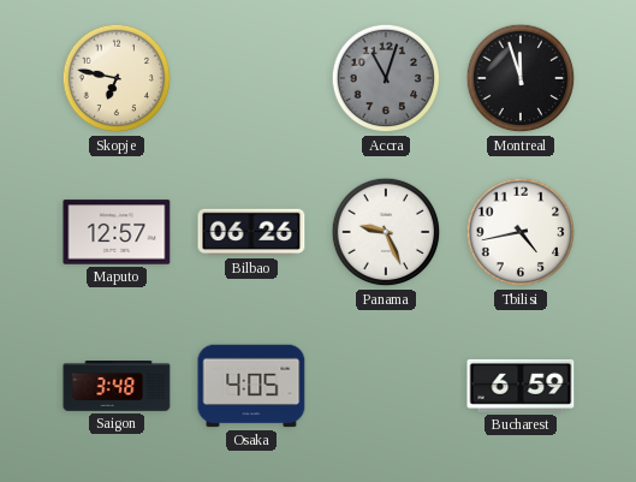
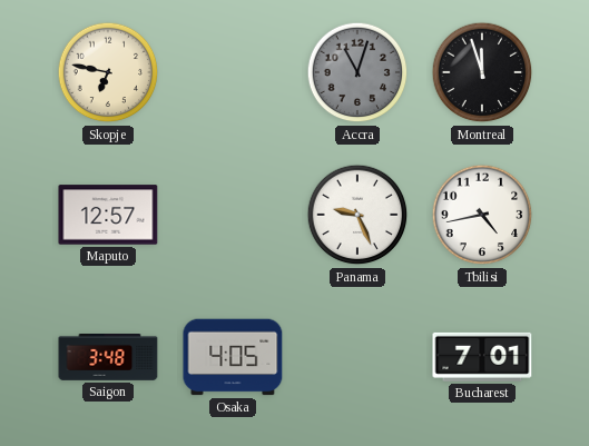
Bilbao: 06:26 -> none
Bucharest: 6:59 -> 7:01
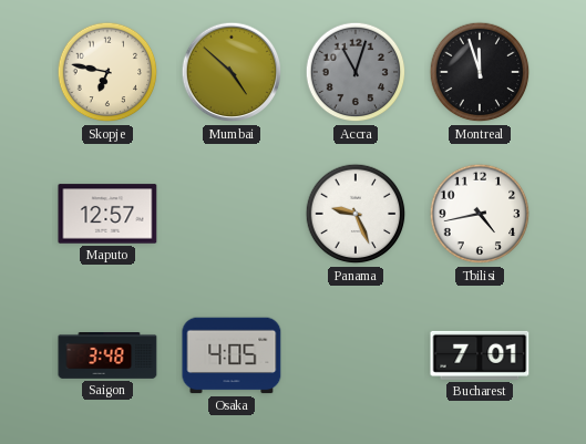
Mumbai: none -> 4:52
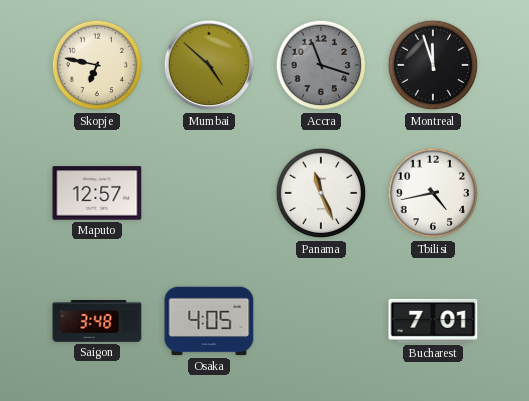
Accra: 11:03 -> 11:18
Panama: 9:26 -> 11:26
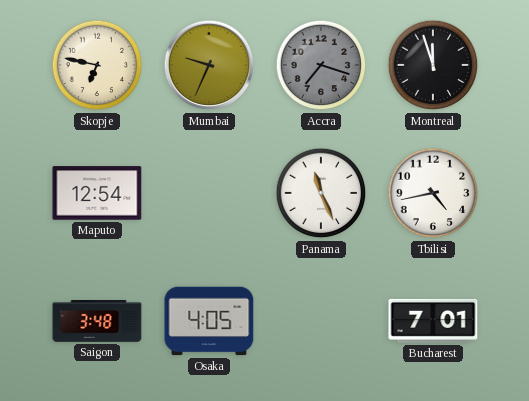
Mumbai: 4:52 -> 9:34
Accra: 11:18 -> 7:18
Maputo: 12:57 -> 12:54
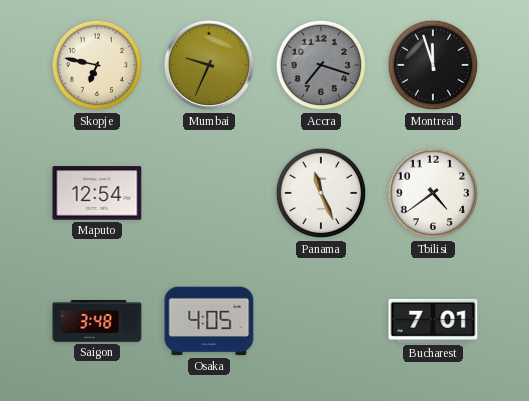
Tbilisi: 4:43 -> 4:39
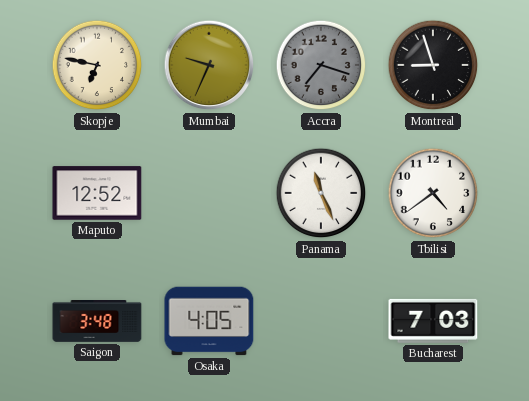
Montreal: 11:57 -> 8:57
Maputo: 12:54 -> 12:52
Bucharest: 7:01 -> 7:03
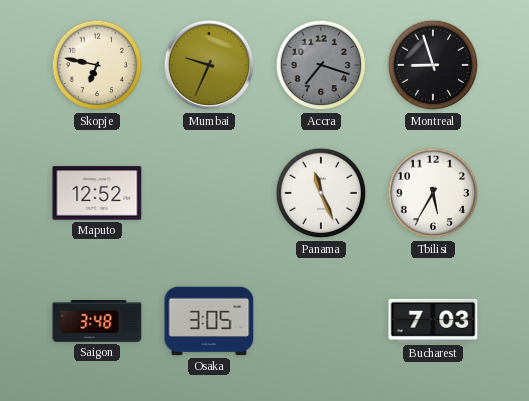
Tbilisi: 4:39 -> 5:35
Osaka: 4:05 -> 3:05
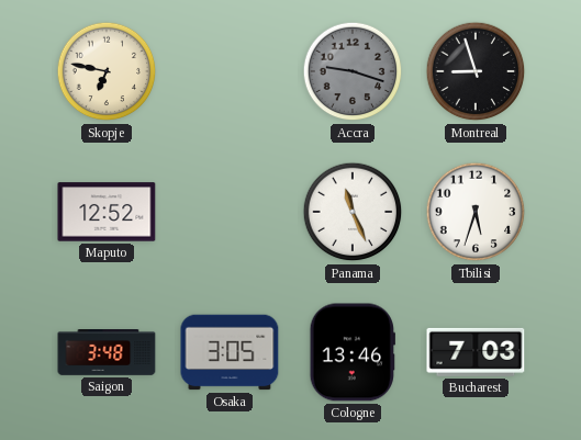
Mumbai: 9:34 -> none
Accra: 7:18 -> 9:18
Tbilisi: 5:35 -> 5:33
Cologne: none -> 13:46
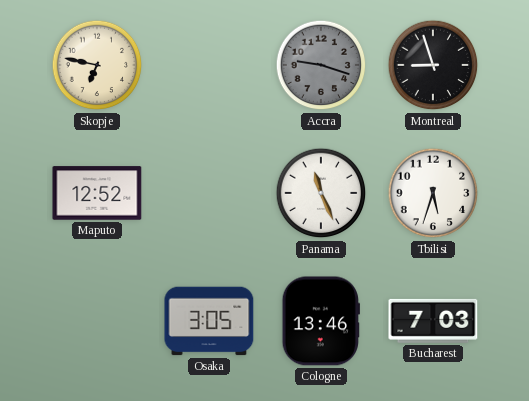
Saigon: 3:48 -> none
